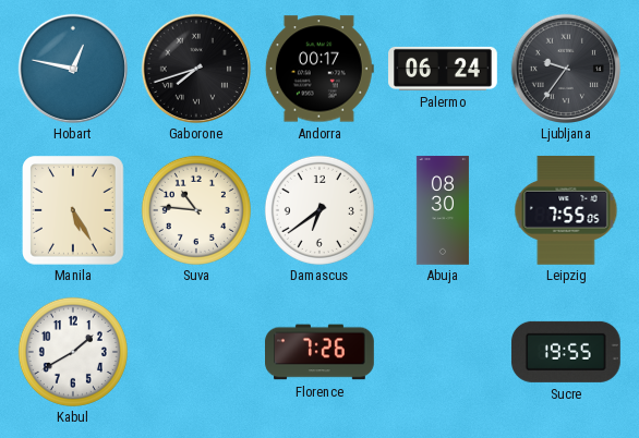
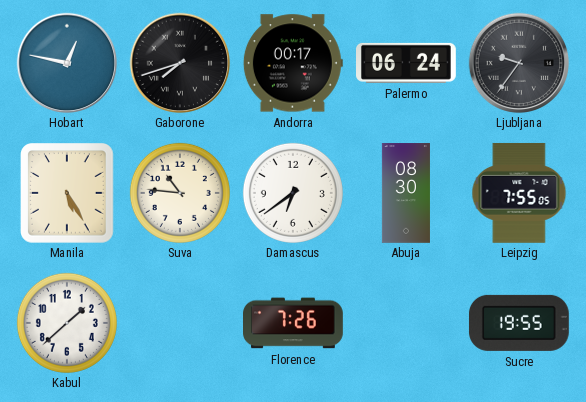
Kabul: 1:40 -> 1:38
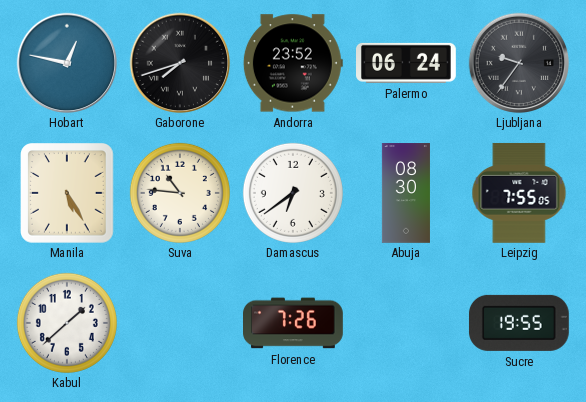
Andorra: 00:17 -> 23:52
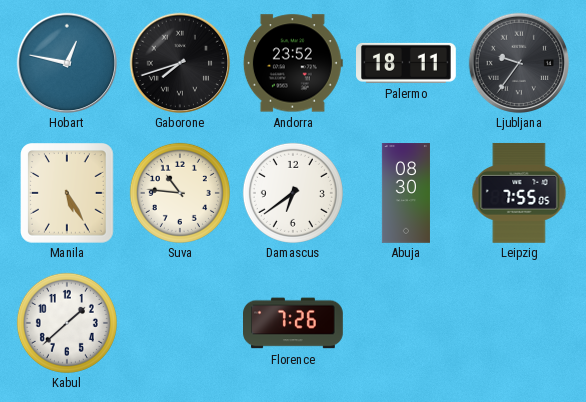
Palermo: 06:24 -> 18:11
Sucre: 19:55 -> none
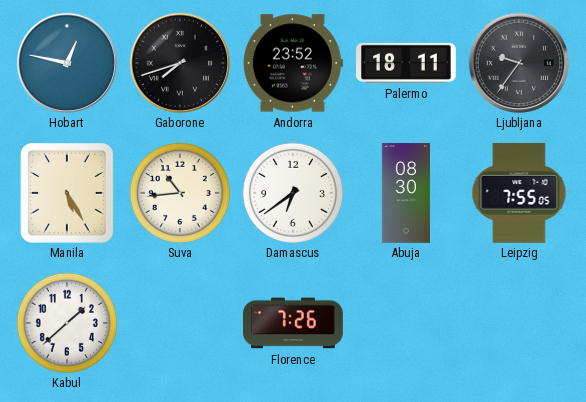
Suva: 10:46 -> 10:44
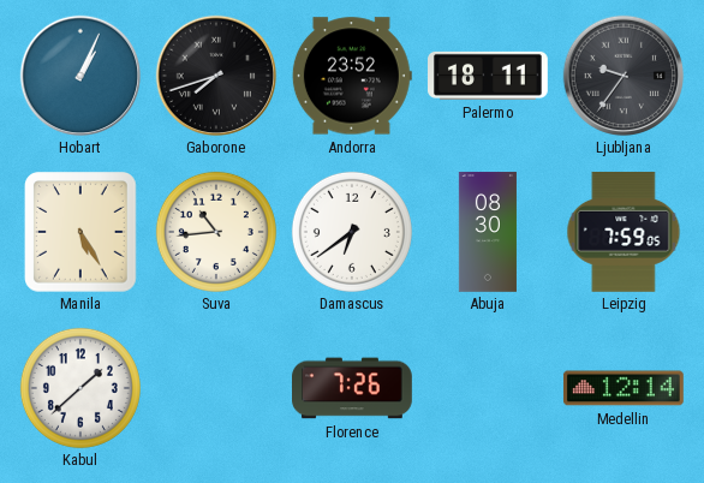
Hobart: 12:47 -> 1:04
Leipzig: 7:55 -> 7:59
Medellin: none -> 12:14
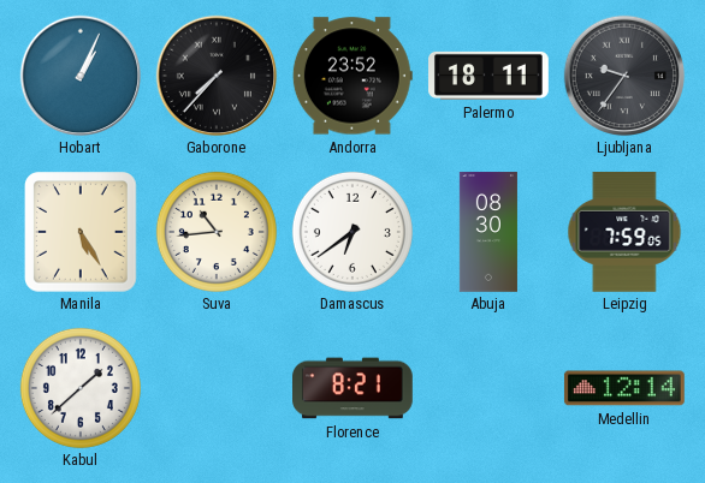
Gaborone: 7:42 -> 7:37
Florence: 7:26 -> 8:21
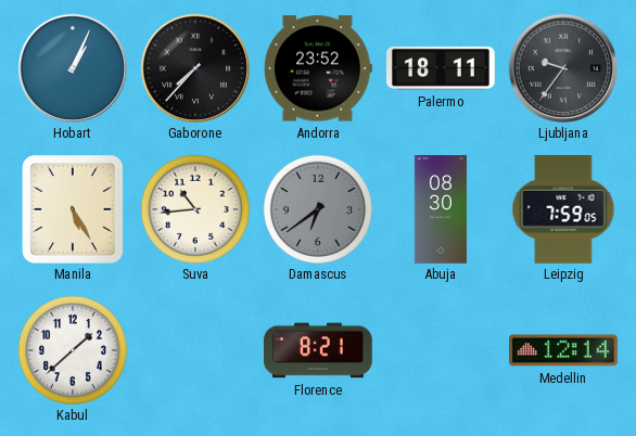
Damascus dial: white -> grey
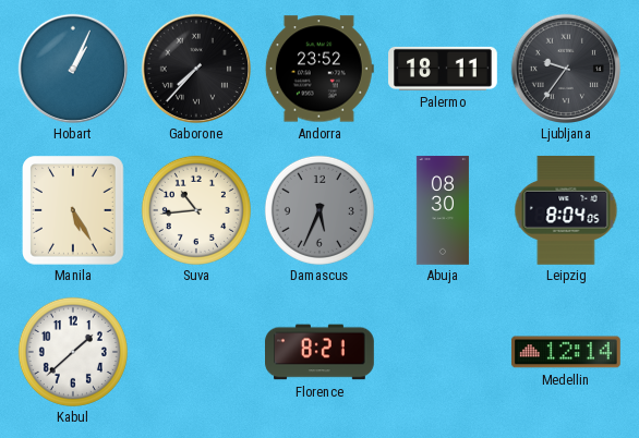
Damascus: 6:39 -> 5:34
Leipzig: 7:59 -> 8:04
